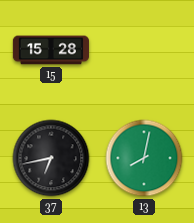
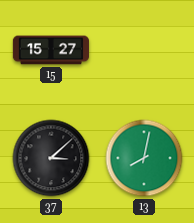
15: 15:28 -> 15:27
37: 6:43 -> 3:08
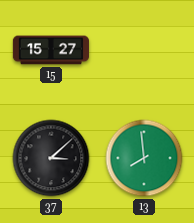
13: 8:02 -> 7:59
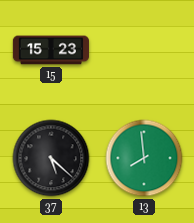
15: 15:27 -> 15:23
37: 3:08 -> 5:22
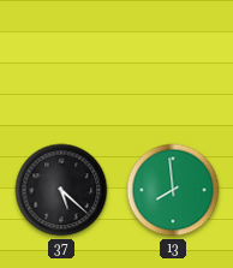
15: 15:23 -> none
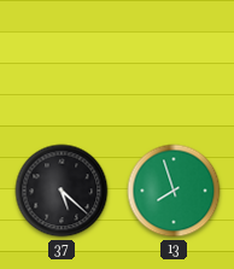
13: 7:59 -> 7:57
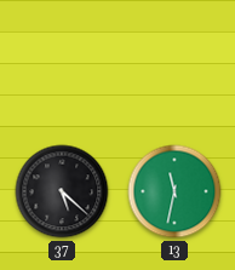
13: 7:57 -> 11:32
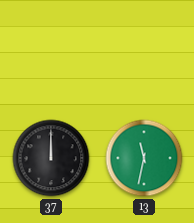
37: 5:22 -> 12:00
